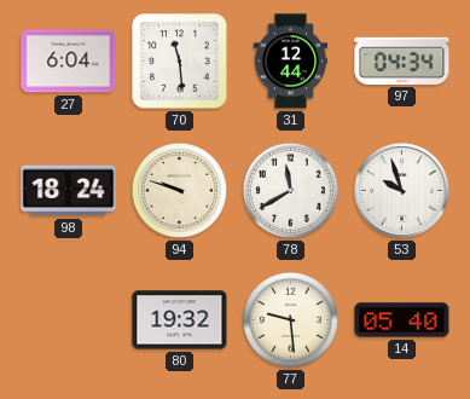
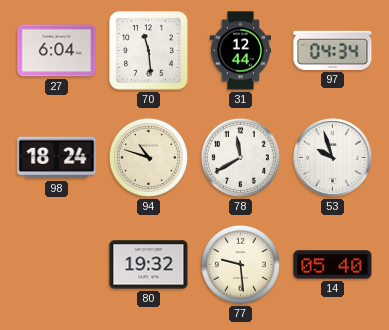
94: 9:48 -> 10:48
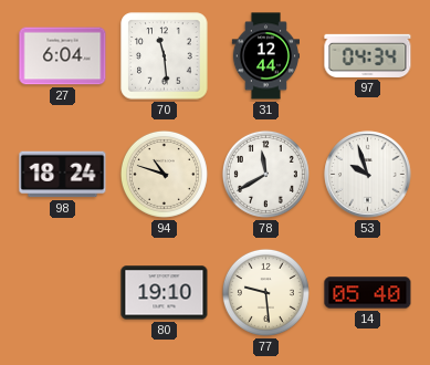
80: 19:32 -> 19:10
